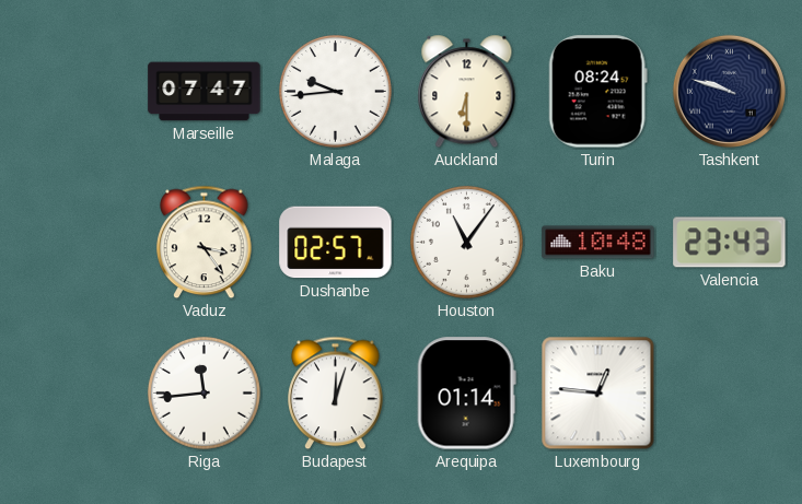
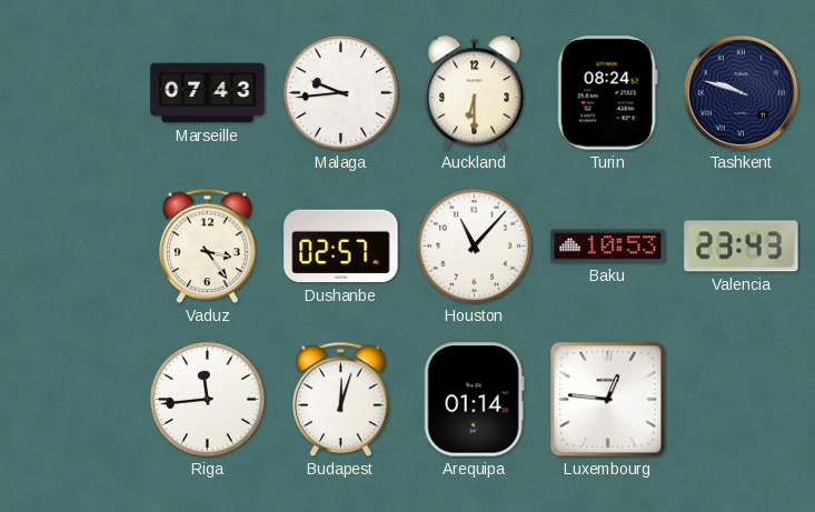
Marseille: 07:47 -> 07:43
Houston: 11:06 -> 11:07
Baku: 10:48 -> 10:53
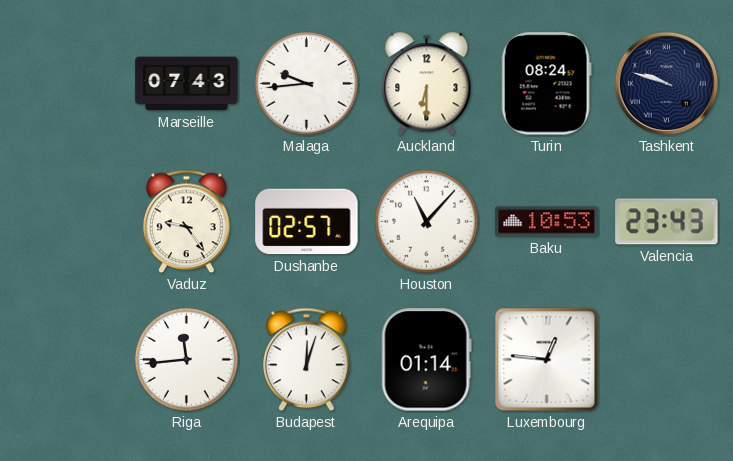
Vaduz: 3:24 -> 9:24
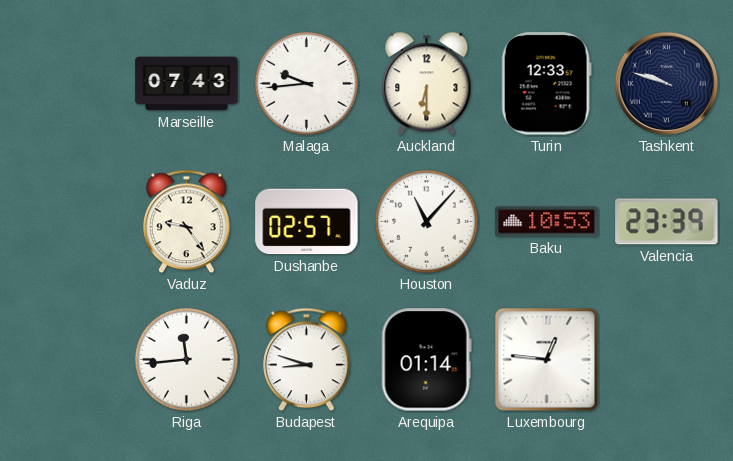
Turin: 08:24 -> 12:33
Valencia: 23:43 -> 23:39
Budapest: 12:03 -> 8:48
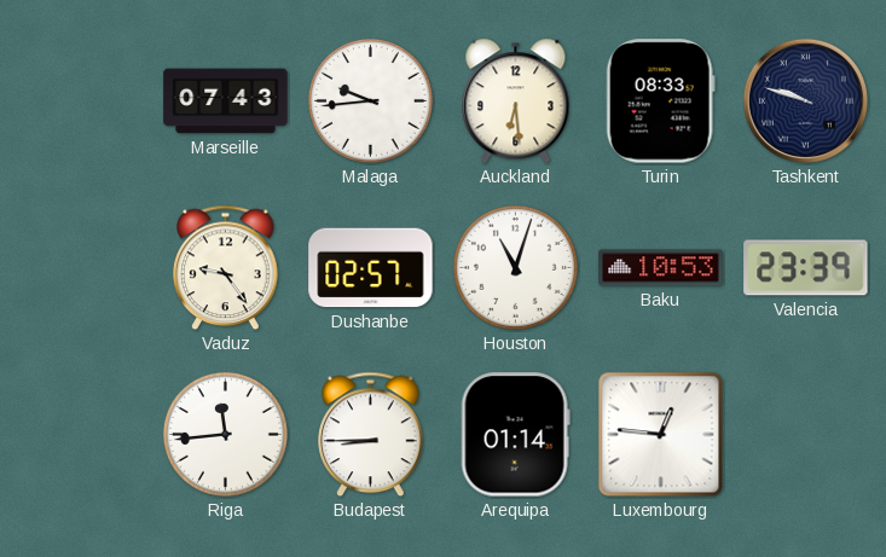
Auckland: 6:30 -> 6:29
Turin: 12:33 -> 08:33
Houston: 11:07 -> 11:03
Budapest: 8:48 -> 8:45
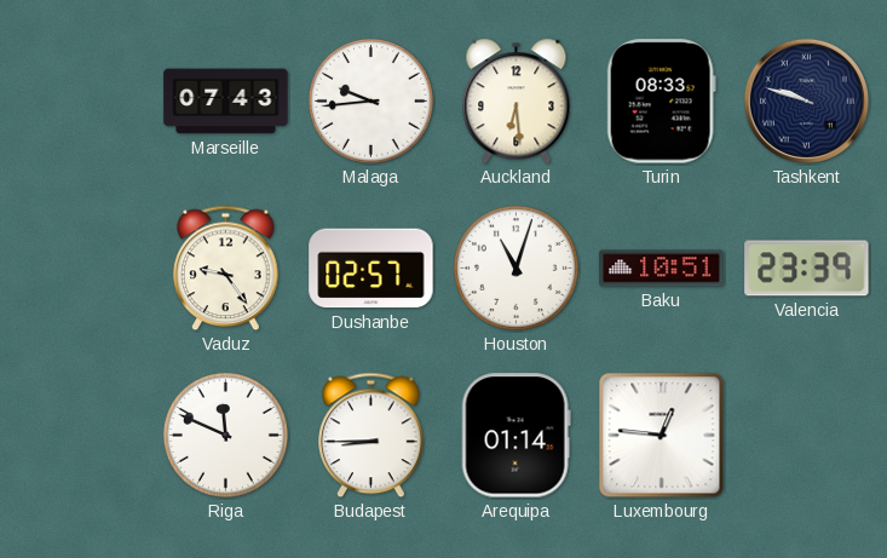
Baku: 10:53 -> 10:51
Riga: 11:44 -> 11:49
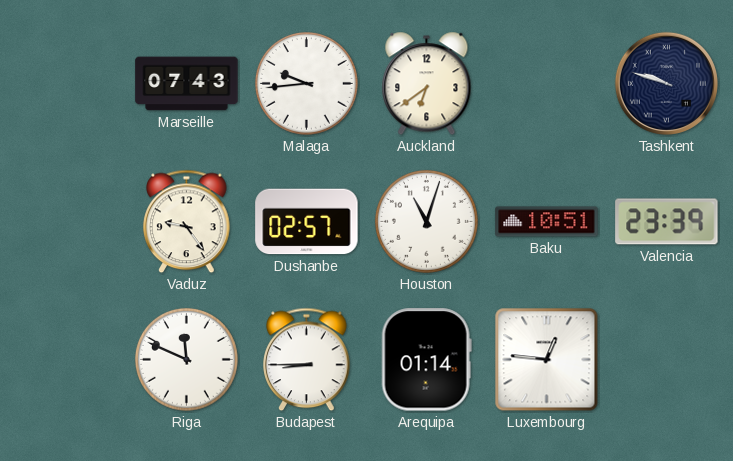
Auckland: 6:29 -> 6:39
Turin: 08:33 -> none
